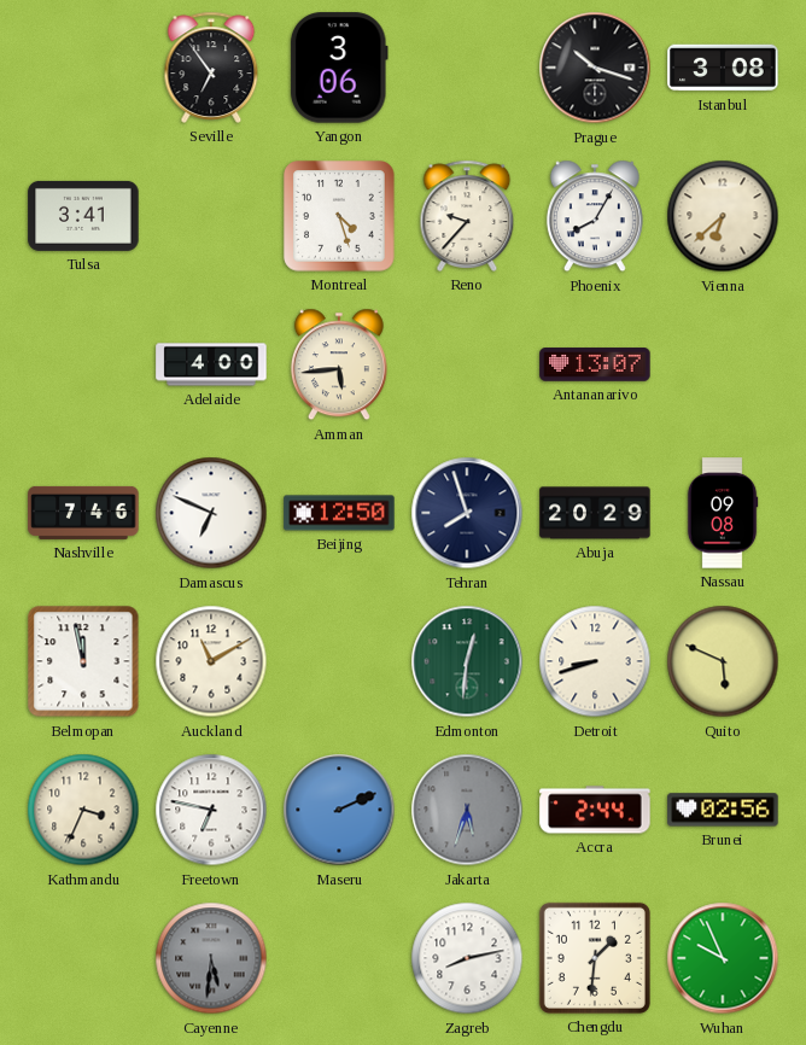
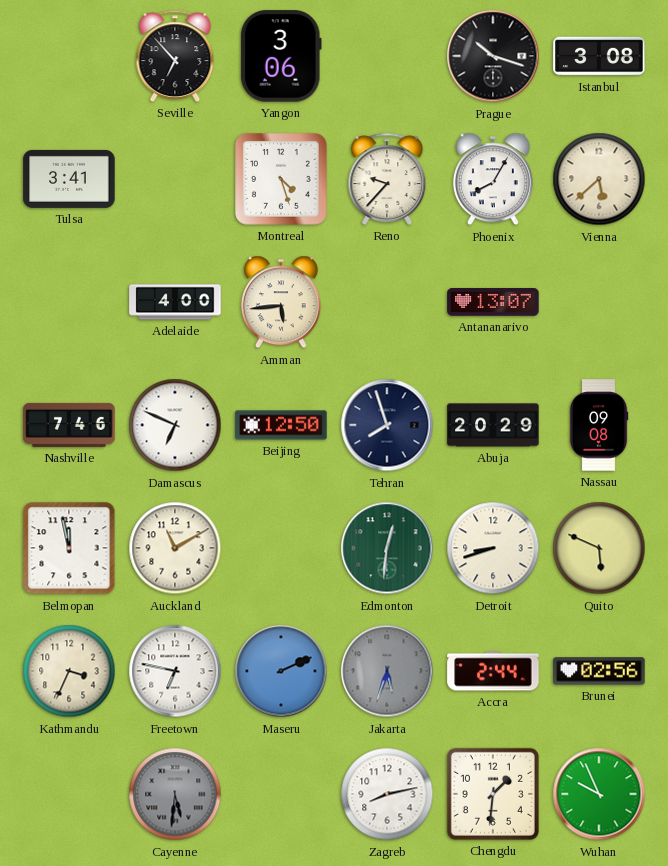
Seville: 6:54 -> 6:53
Vienna: 6:38 -> 5:38
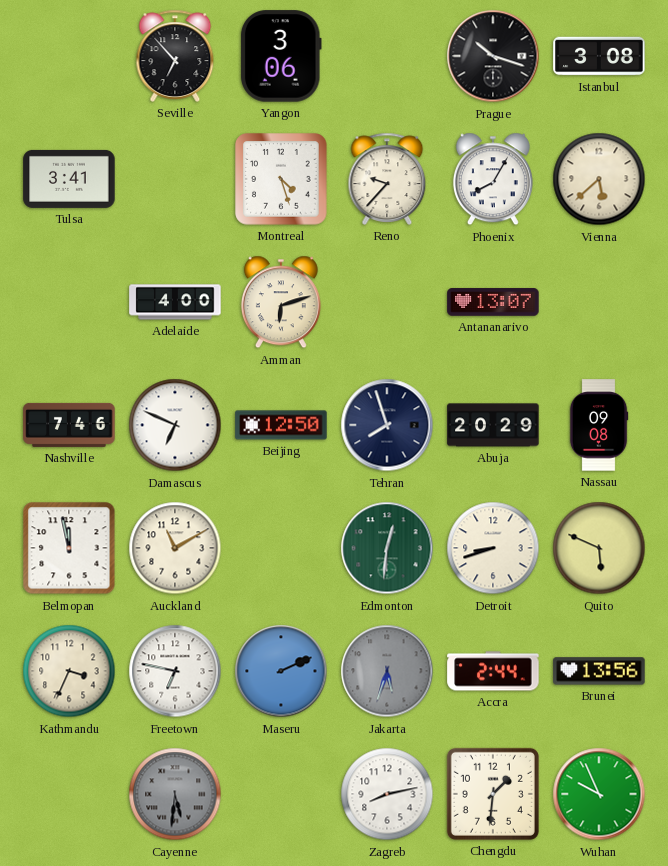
Amman: 5:44 -> 6:12
Brunei: 02:56 -> 13:56
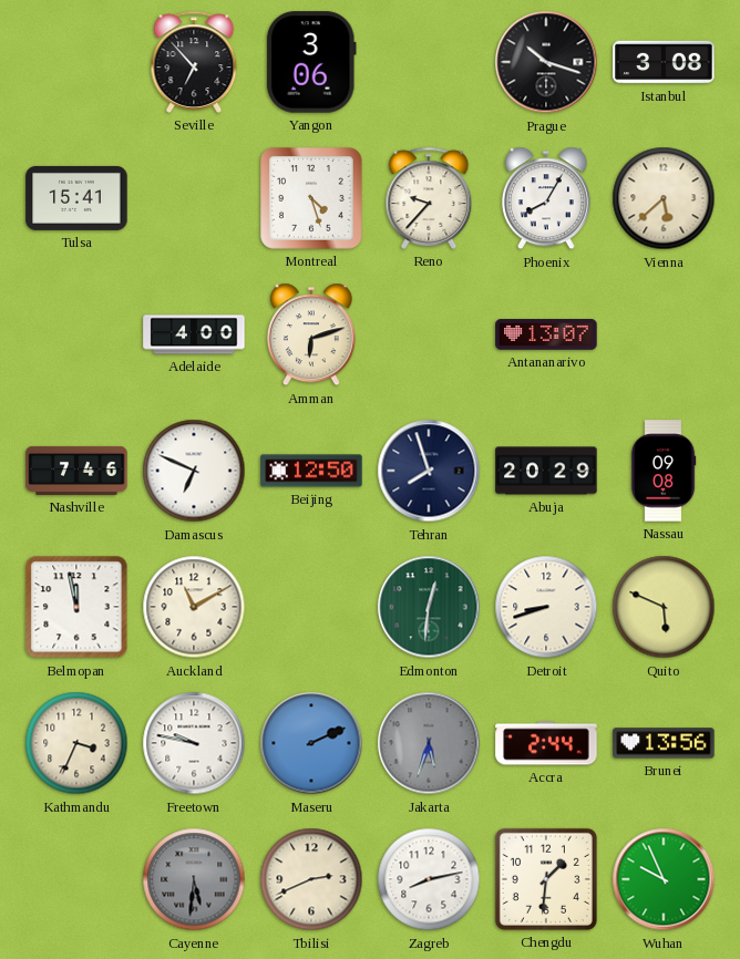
Tulsa: 3:41 -> 15:41
Freetown: 6:47 -> 9:47
Tbilisi: none -> 2:41
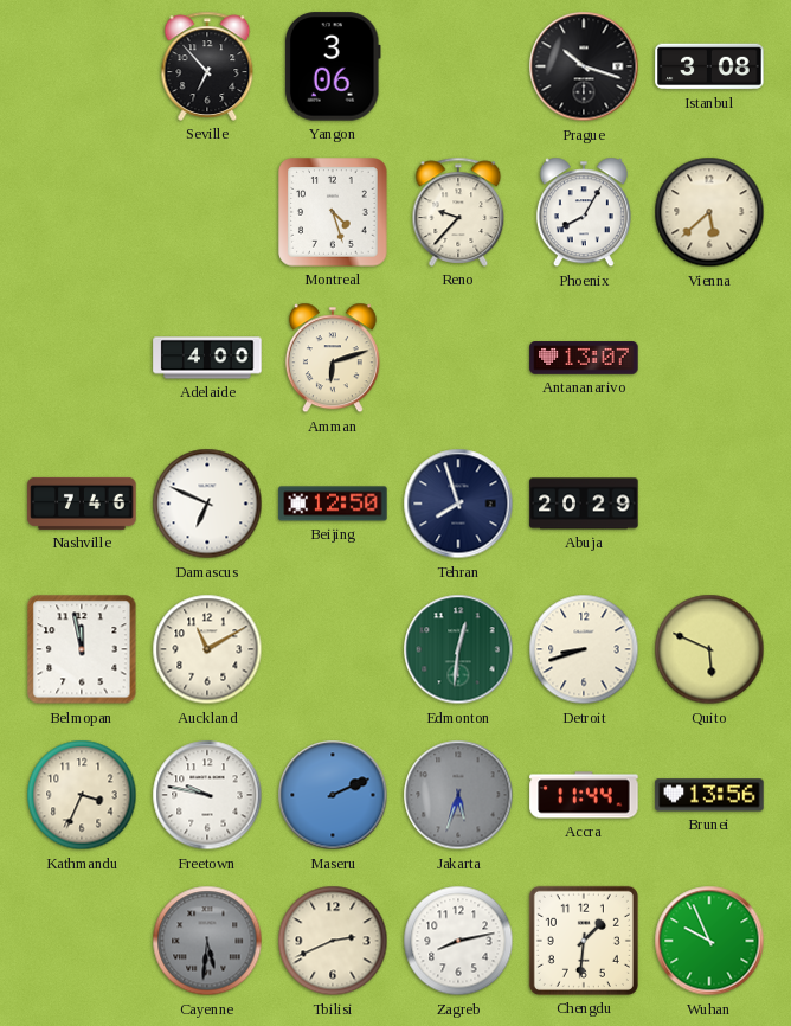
Tulsa: 15:41 -> none
Nassau: 09:08 -> none
Accra: 2:44 -> 11:44
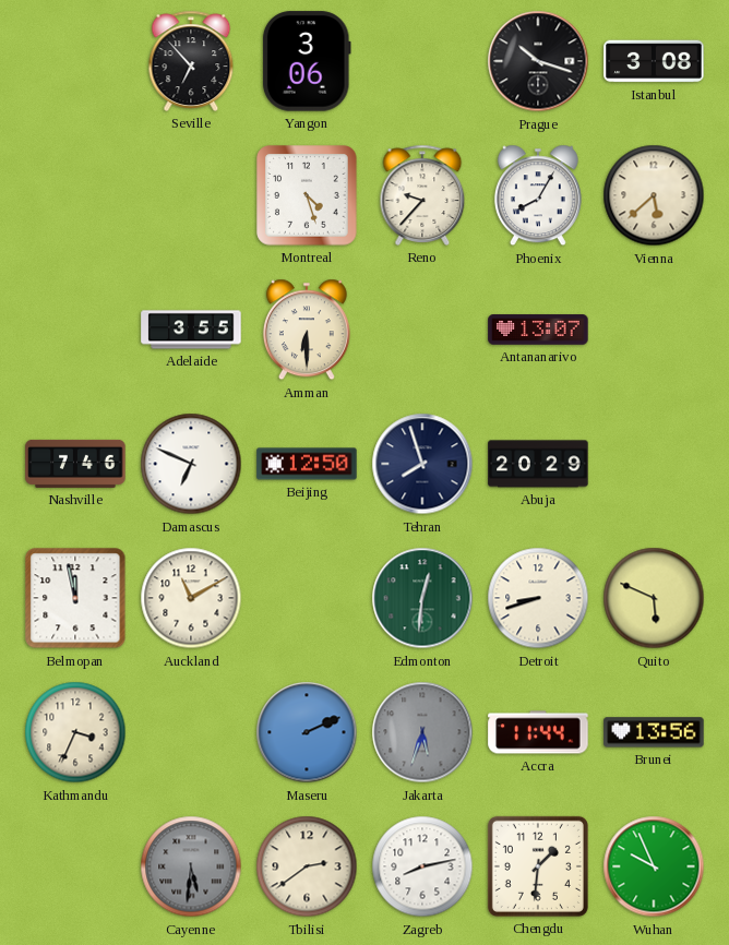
Adelaide: 4:00 -> 3:55
Amman: 6:12 -> 6:30
Freetown: 9:47 -> none
Tbilisi: 2:41 -> 2:39
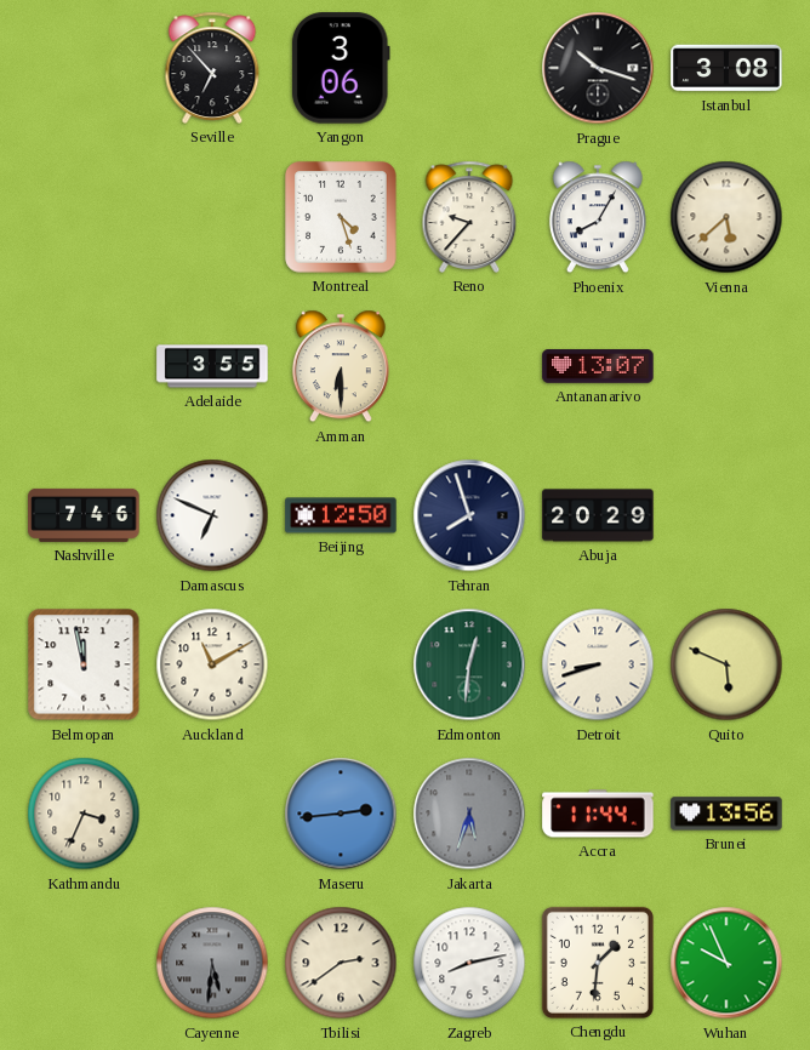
Maseru: 2:11 -> 2:44
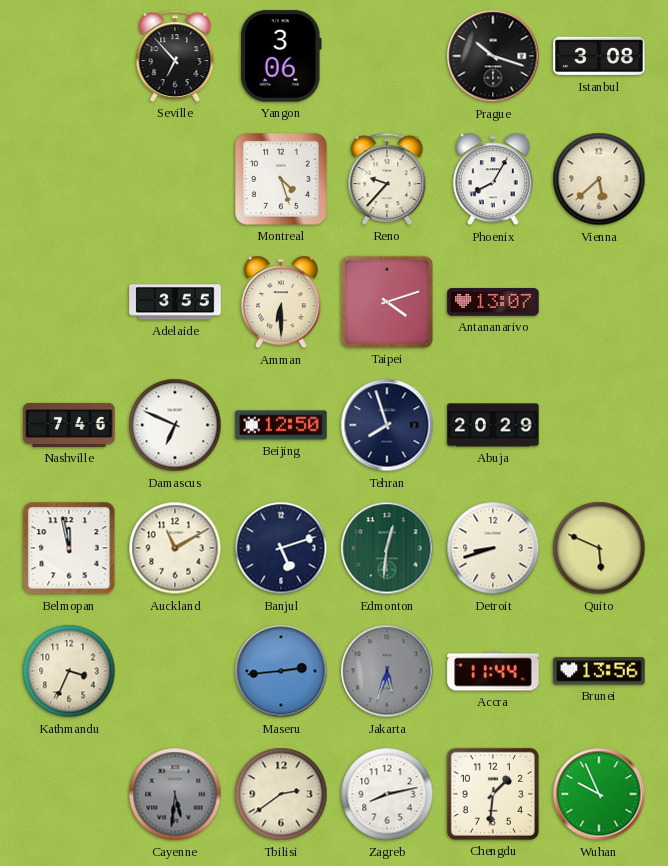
Taipei: none -> 4:12
Banjul: none -> 5:12
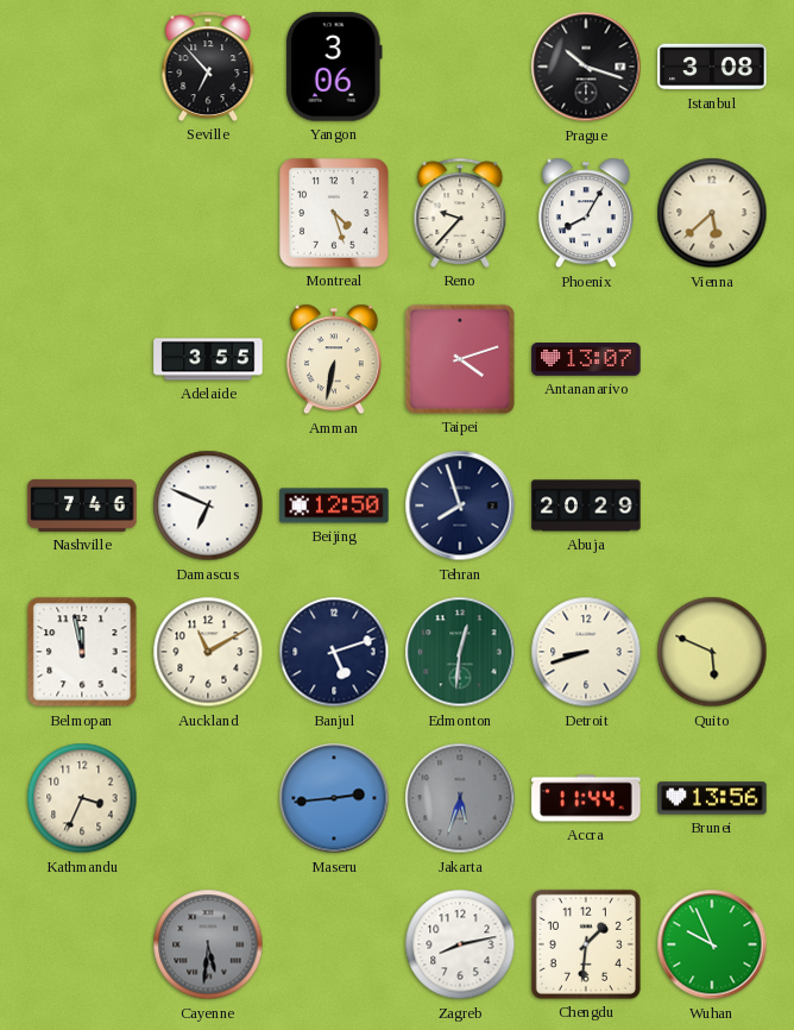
Amman: 6:30 -> 6:32
Tbilisi: 2:39 -> none
